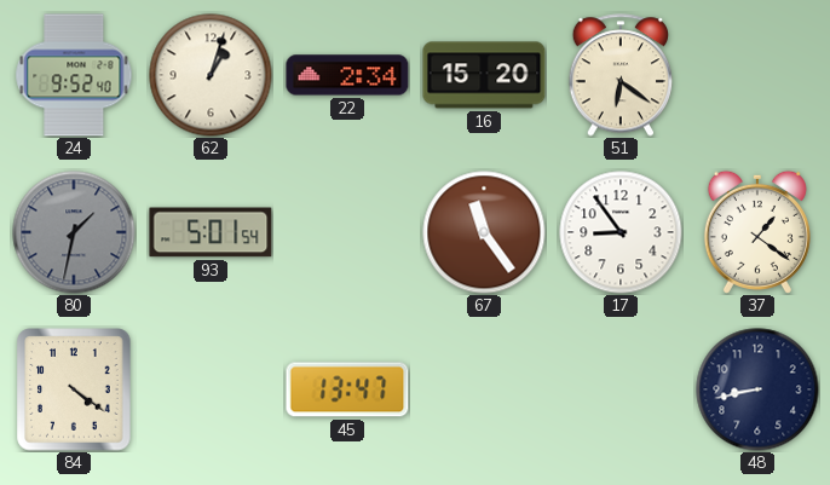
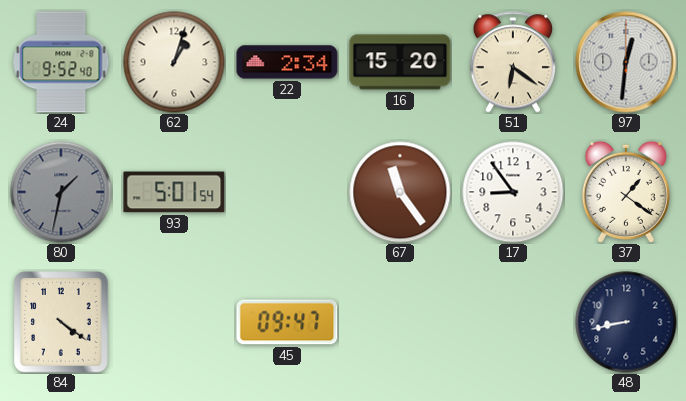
97: none -> 12:31
45: 13:47 -> 09:47
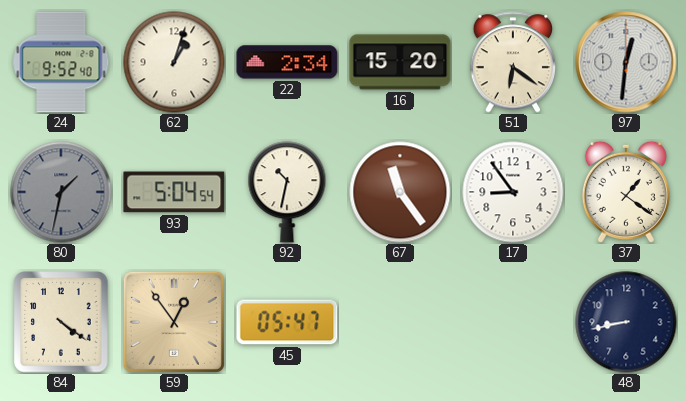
93: 5:01 -> 5:04
92: none -> 10:32
59: none -> 12:54
45: 09:47 -> 05:47
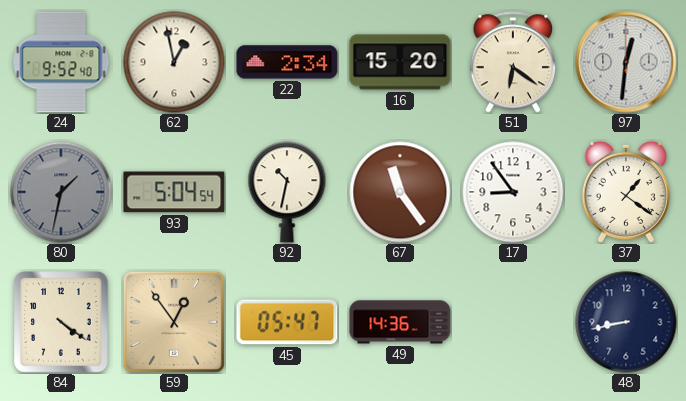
62: 1:03 -> 12:58
49: none -> 14:36
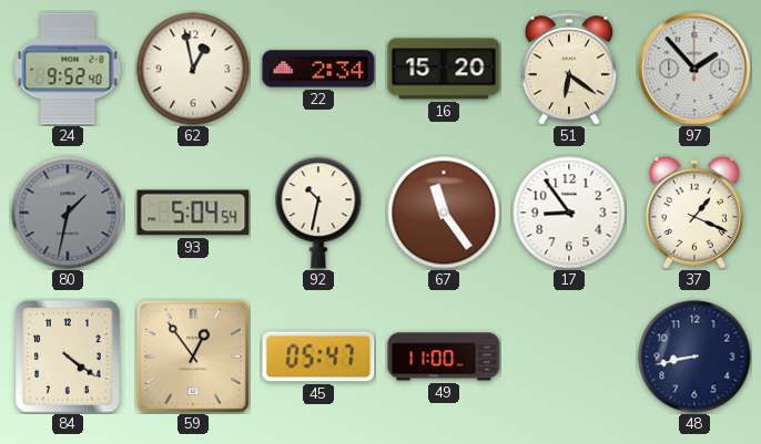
97: 12:31 -> 1:53
37: 1:21 -> 1:19
49: 14:36 -> 11:00
